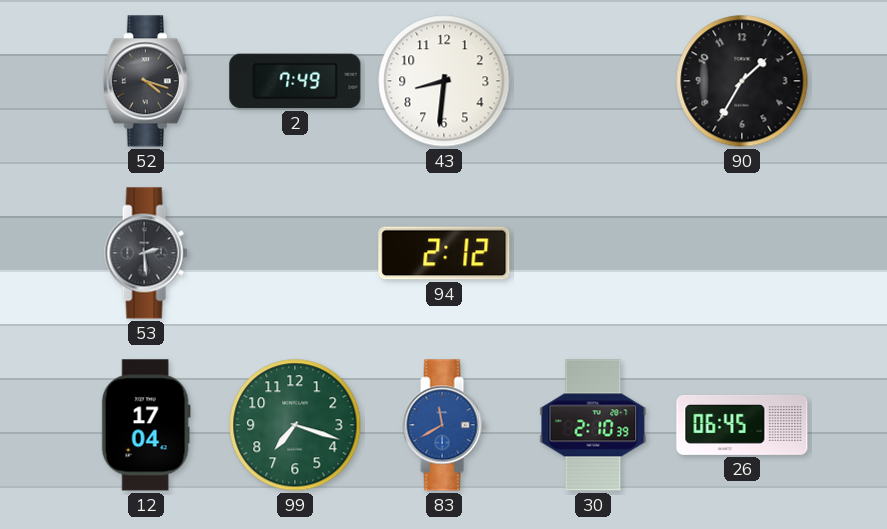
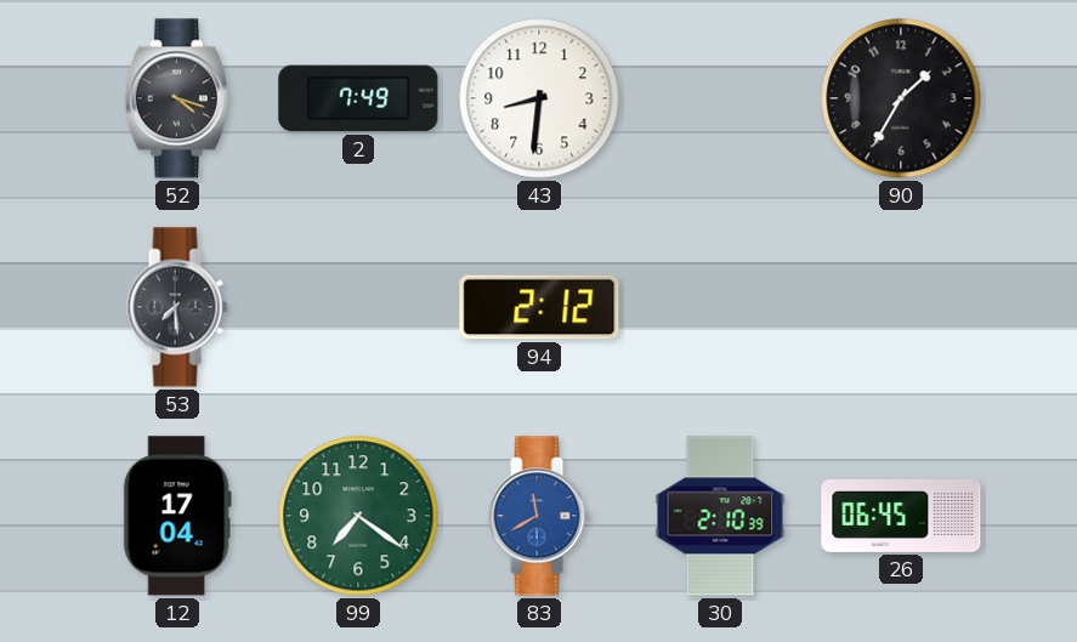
53: 2:29 -> 7:29
99: 7:18 -> 7:21
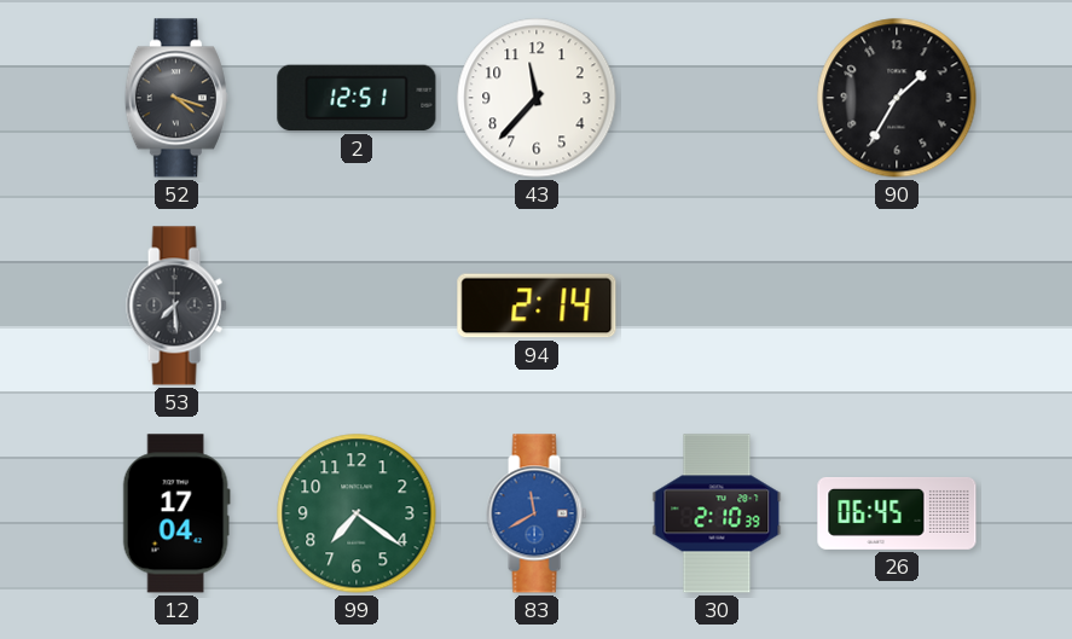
2: 7:49 -> 12:51
43: 8:31 -> 11:37
94: 2:12 -> 2:14
